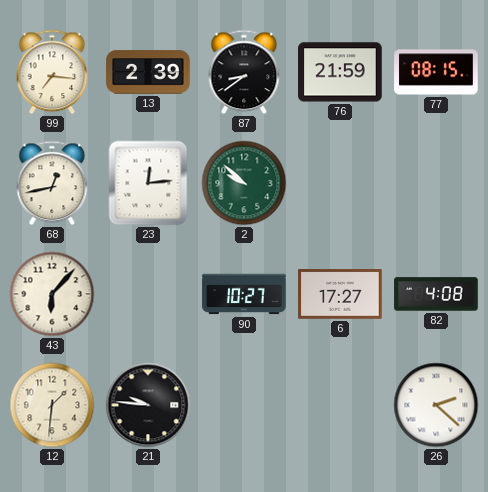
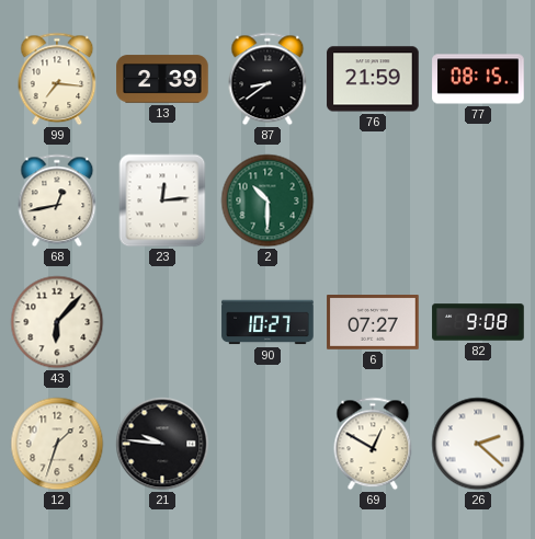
2: 9:52 -> 10:30
6: 17:27 -> 07:27
82: 4:08 -> 9:08
12: 1:31 -> 1:33
69: none -> 12:50
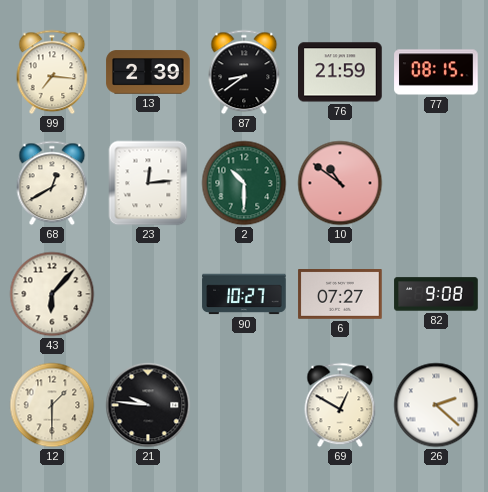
68: 12:43 -> 12:40
10: none -> 10:51
12: 1:33 -> 1:30
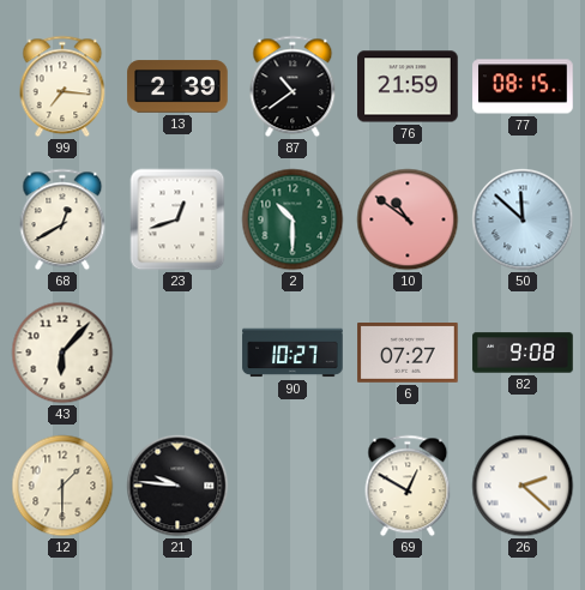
87: 8:39 -> 10:39
23: 12:14 -> 12:42
50: none -> 11:52
